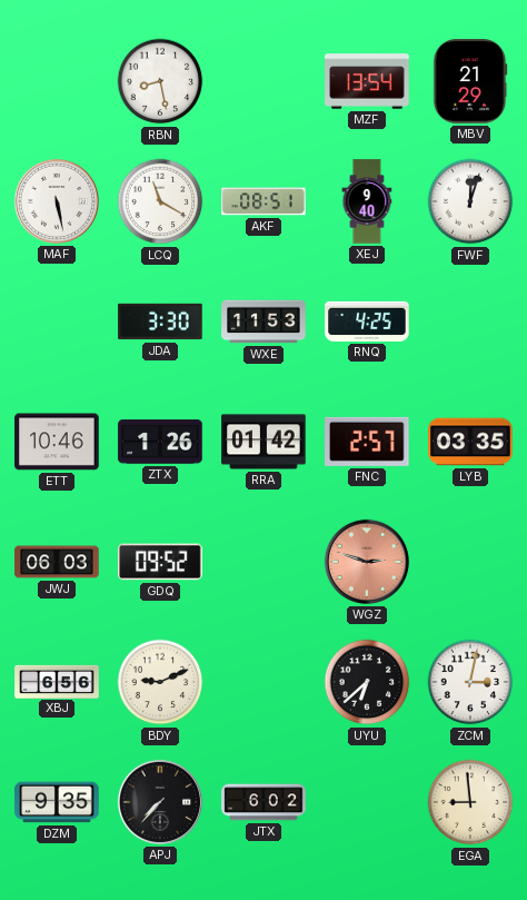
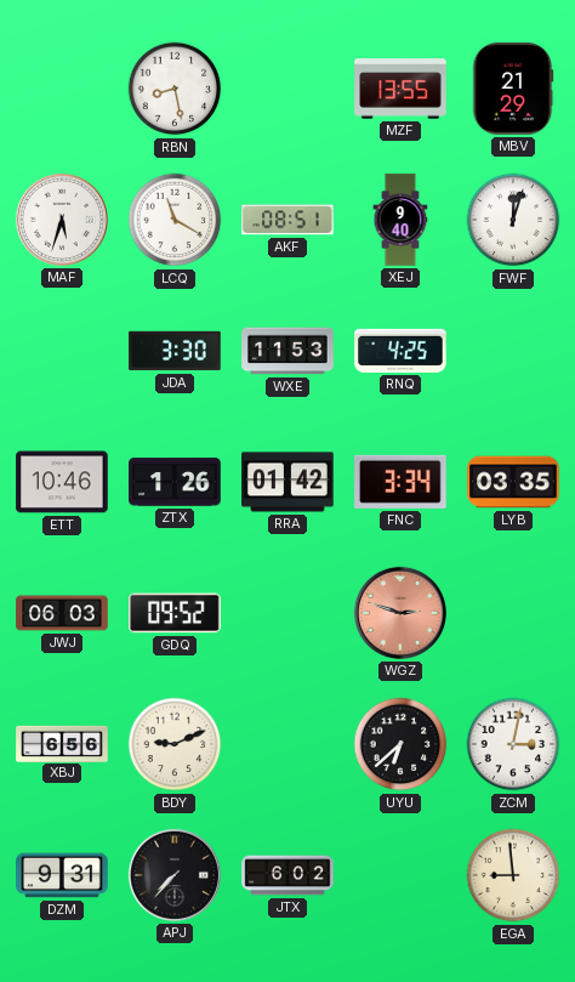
MZF: 13:54 -> 13:55
MAF: 5:28 -> 5:33
FNC: 2:57 -> 3:34
DZM: 9:35 -> 9:31
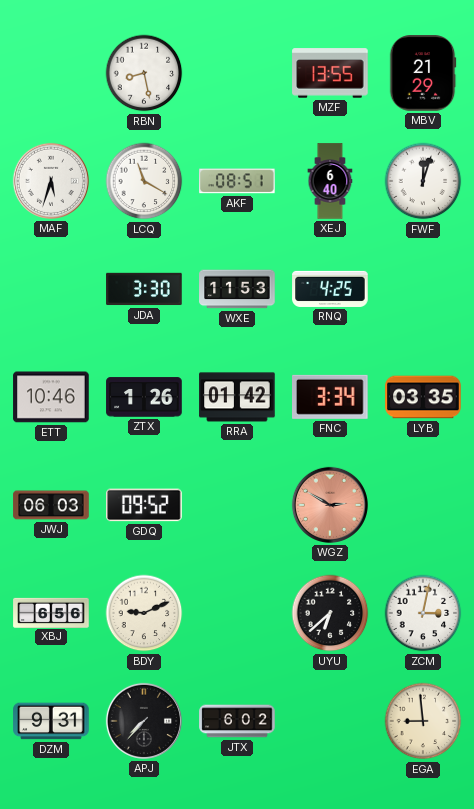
XEJ: 9:40 -> 6:40
WGZ: 2:48 -> 2:50
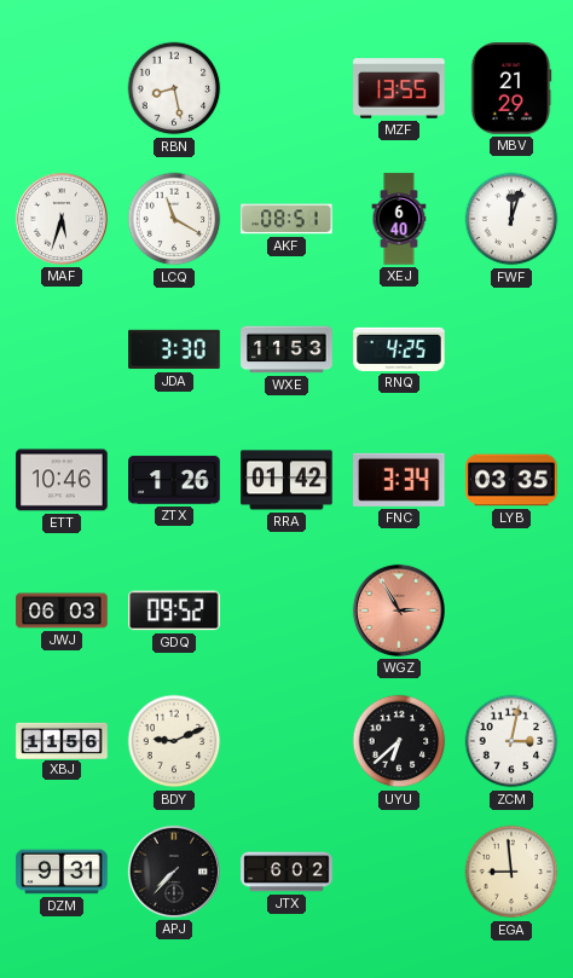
WGZ: 2:50 -> 2:55
XBJ: 6:56 -> 11:56
